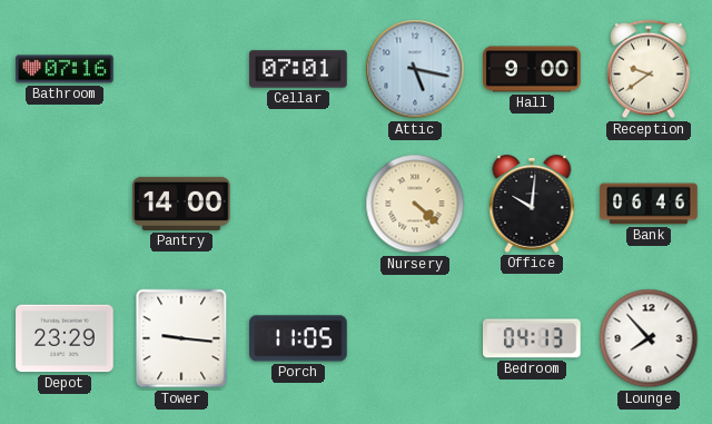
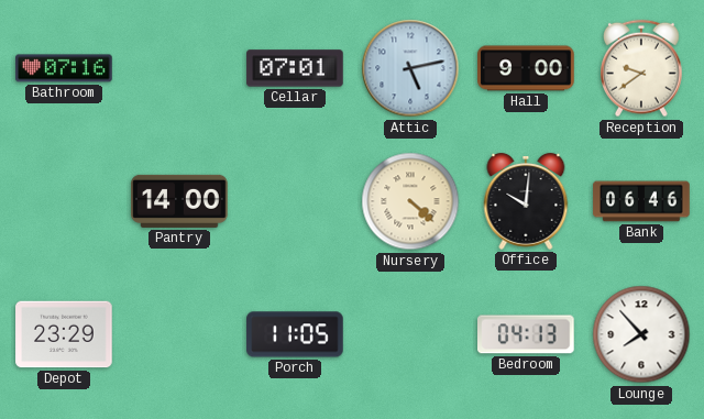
Attic: 5:17 -> 5:13
Tower: 9:16 -> none
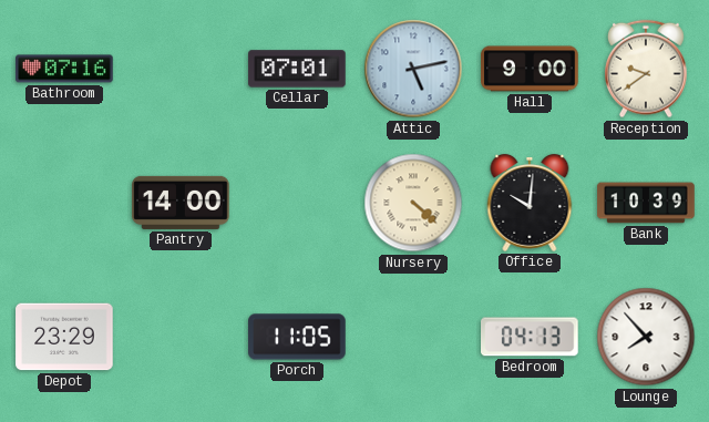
Bank: 06:46 -> 10:39
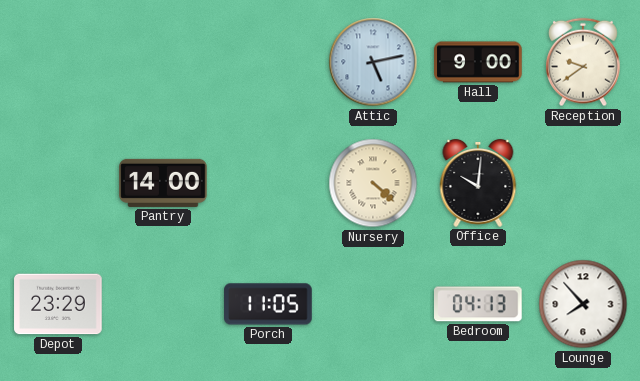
Bathroom: 07:16 -> none
Cellar: 07:01 -> none
Bank: 10:39 -> none
